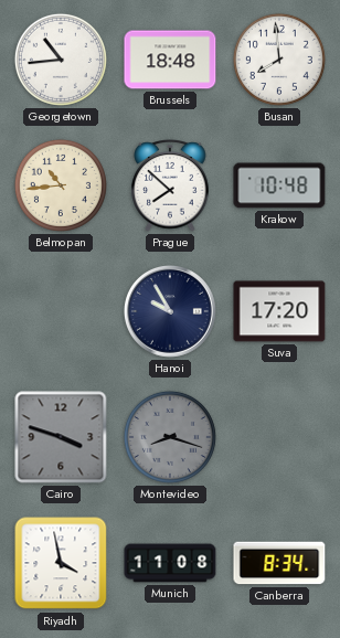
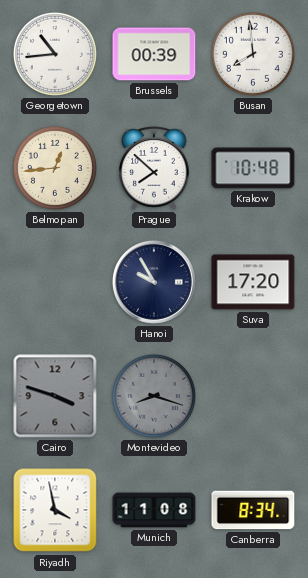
Brussels: 18:48 -> 00:39
Belmopan: 10:44 -> 12:44
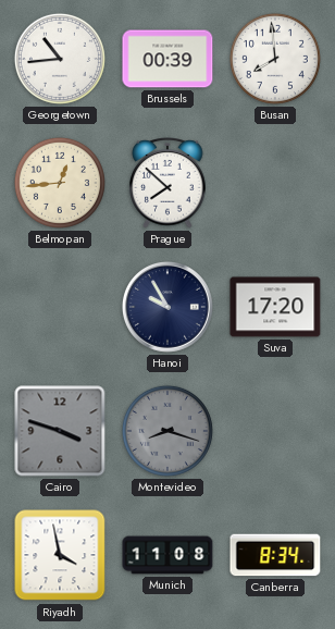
Krakow: 10:48 -> none
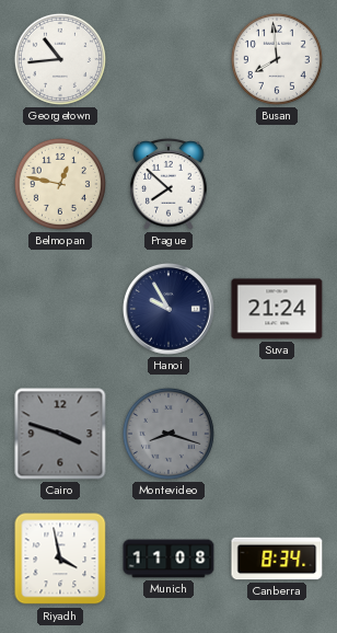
Brussels: 00:39 -> none
Belmopan: 12:44 -> 12:47
Suva: 17:20 -> 21:24
